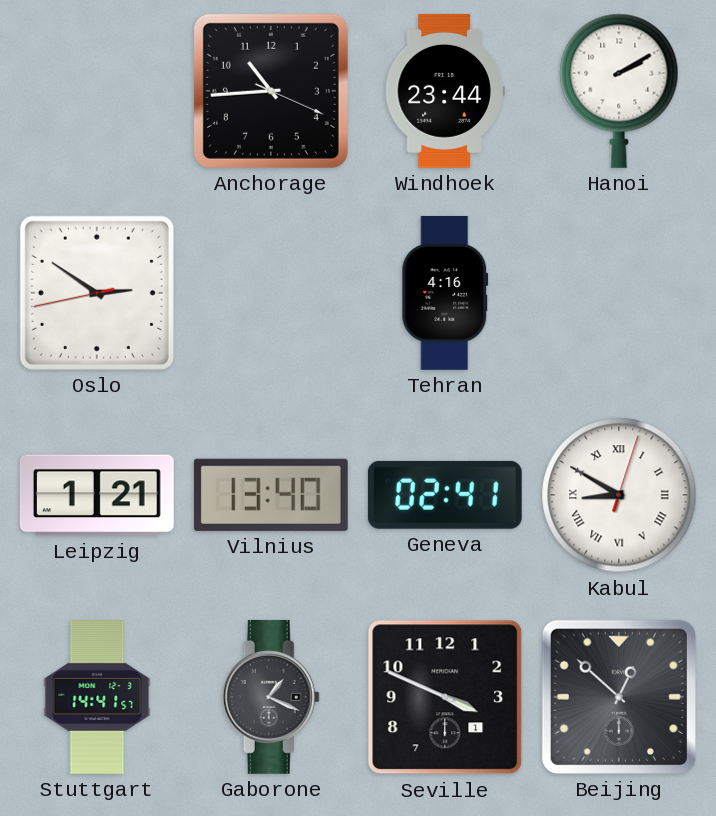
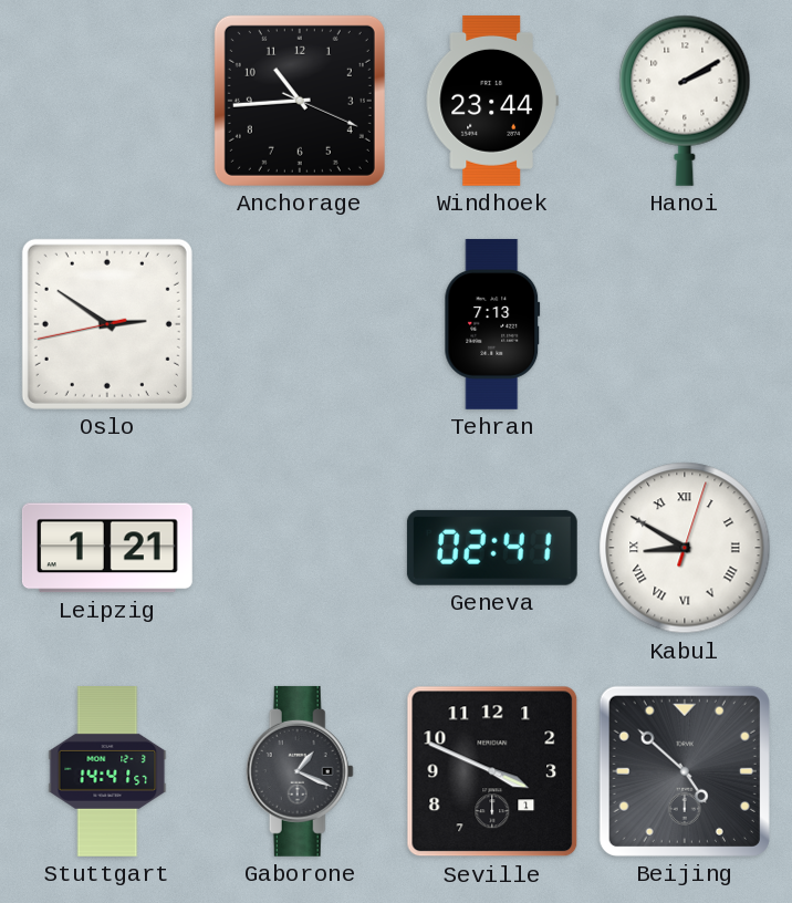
Tehran: 4:16 -> 7:13
Vilnius: 13:40 -> none
Beijing: 12:52 -> 4:52
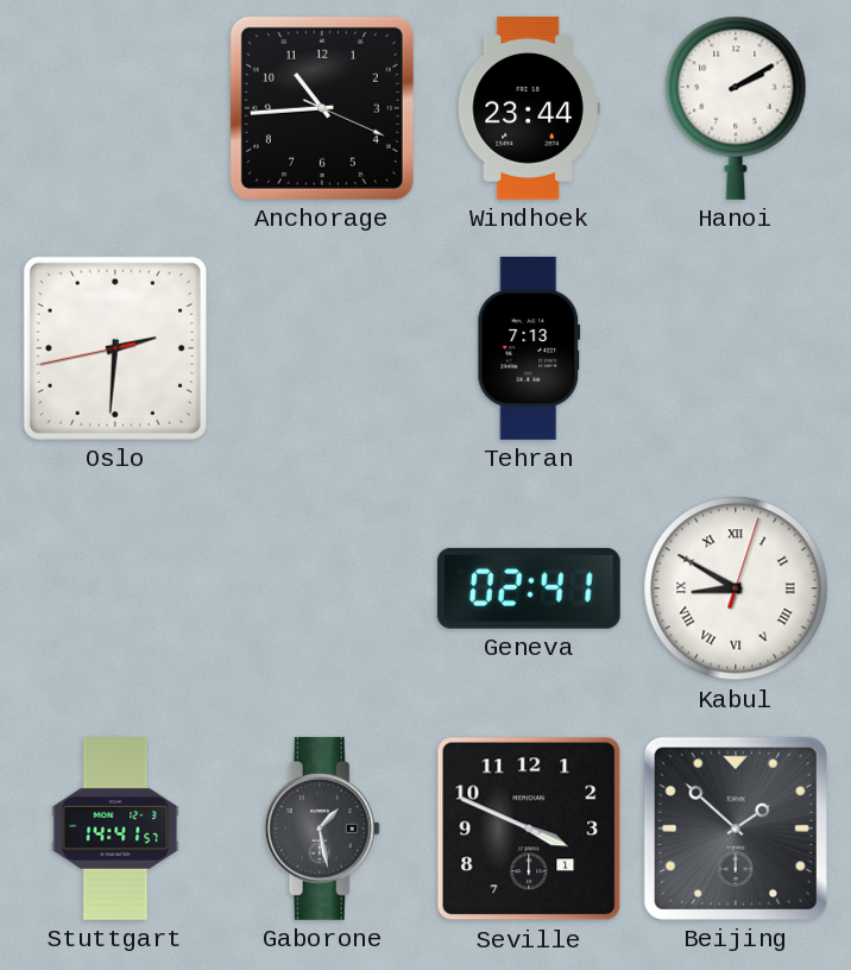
Oslo: 2:50 -> 2:30
Leipzig: 1:21 -> none
Gaborone: 1:19 -> 1:28
Beijing: 4:52 -> 1:52
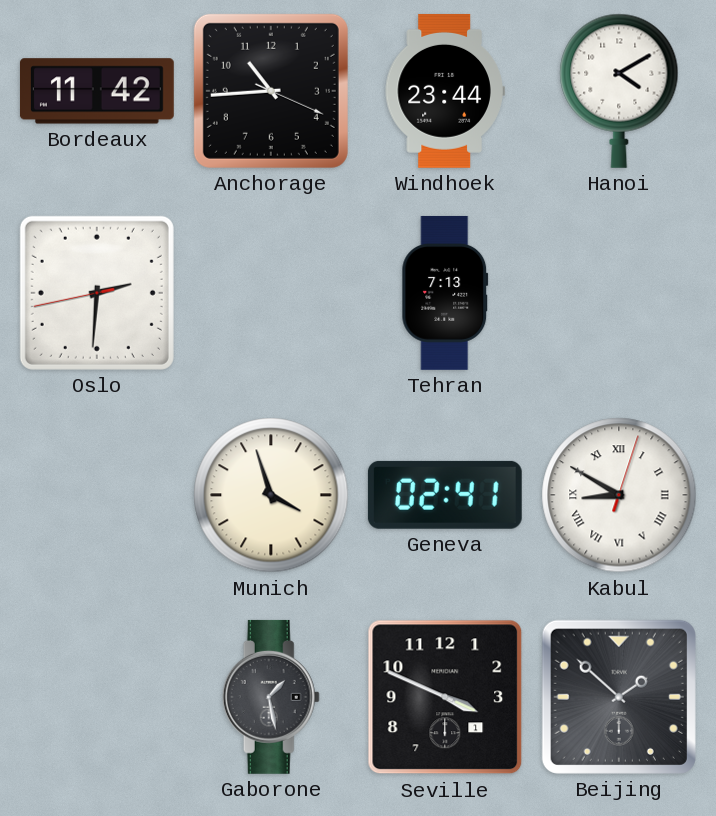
Bordeaux: none -> 11:42
Hanoi: 2:10 -> 4:10
Munich: none -> 3:57
Stuttgart: 14:41 -> none
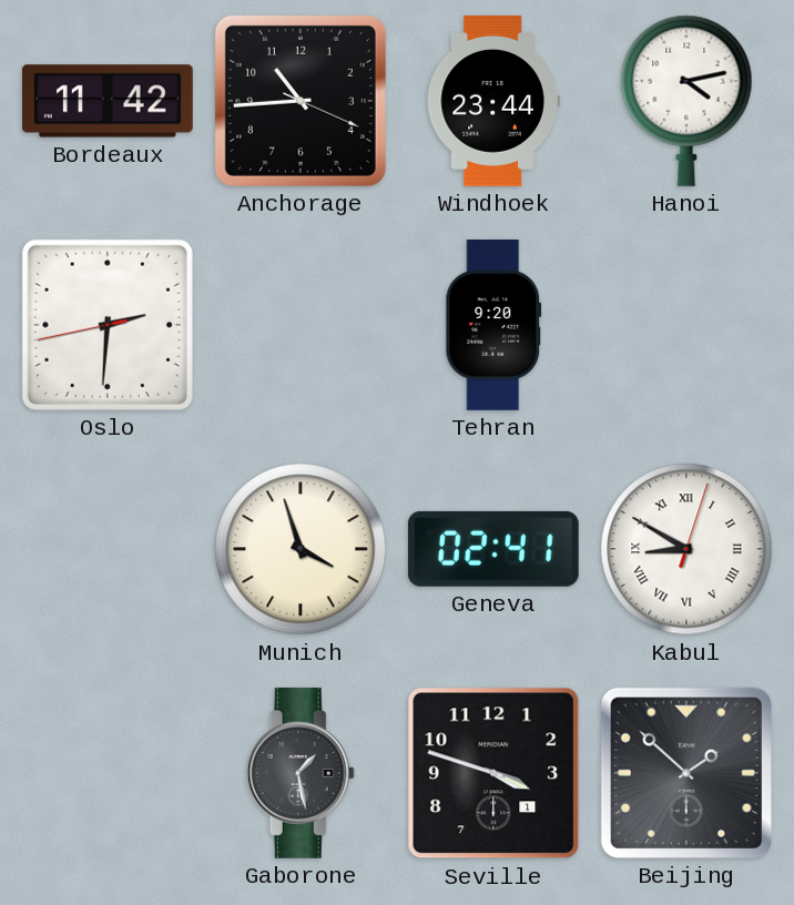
Hanoi: 4:10 -> 4:13
Tehran: 7:13 -> 9:20
Seville: 3:49 -> 3:48
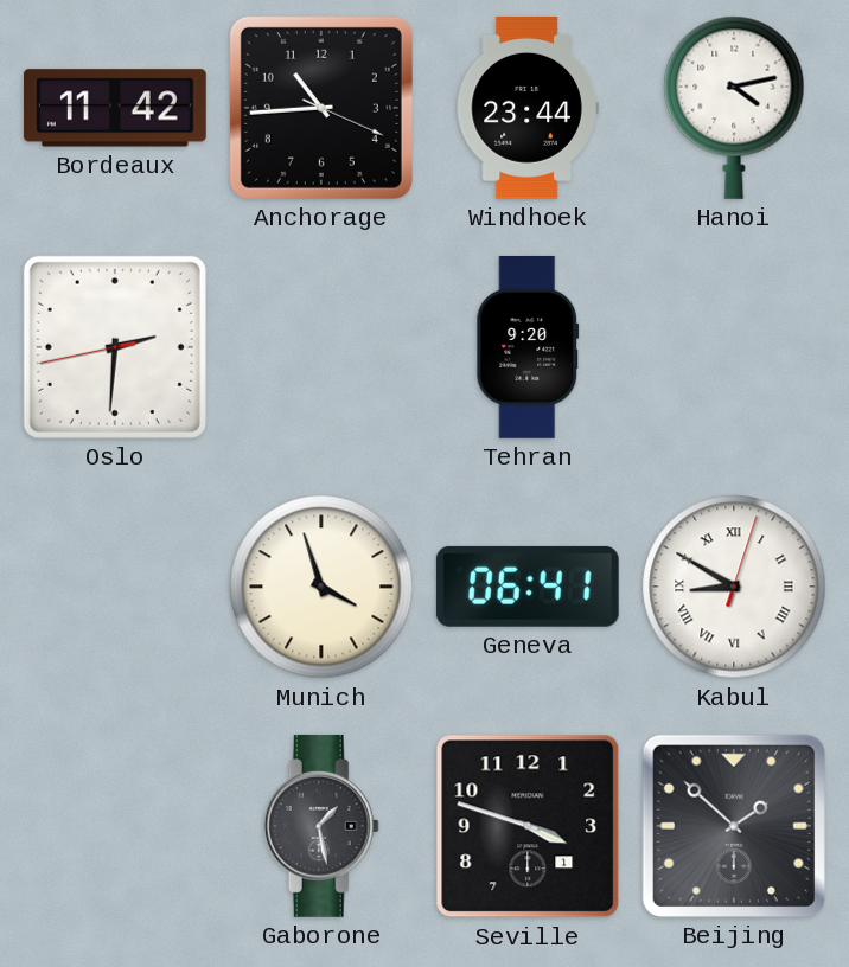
Geneva: 02:41 -> 06:41
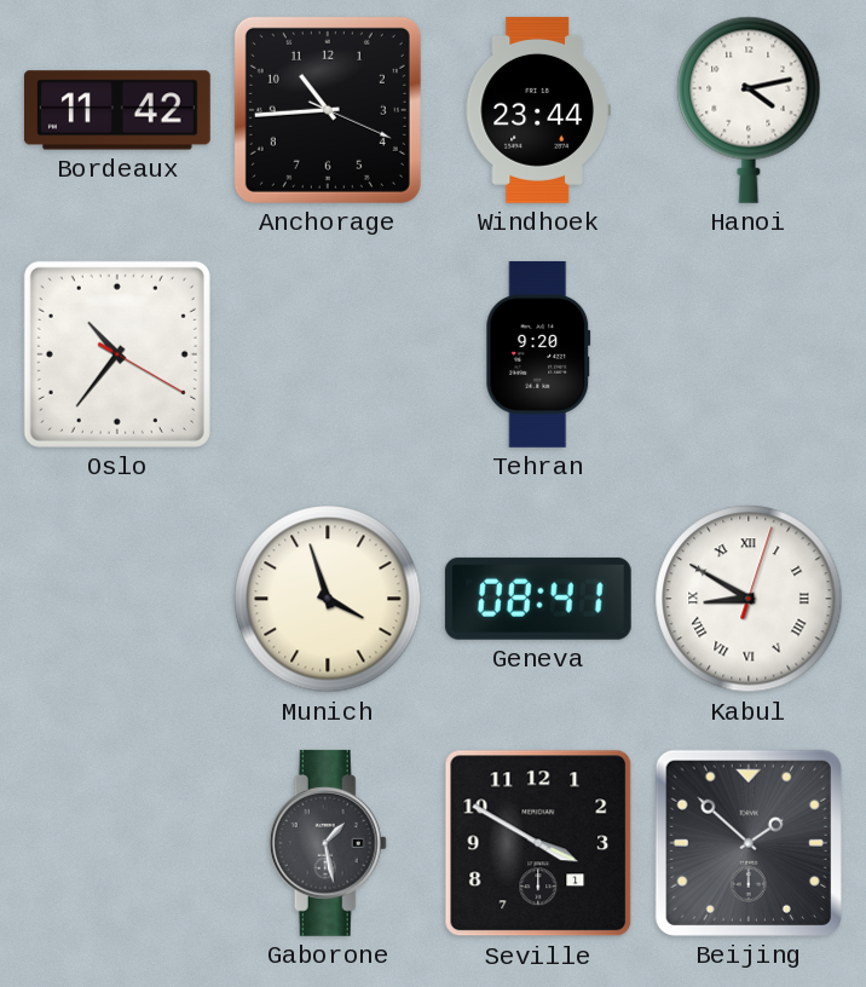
Oslo: 2:30 -> 10:36
Geneva: 06:41 -> 08:41
Seville: 3:48 -> 3:50
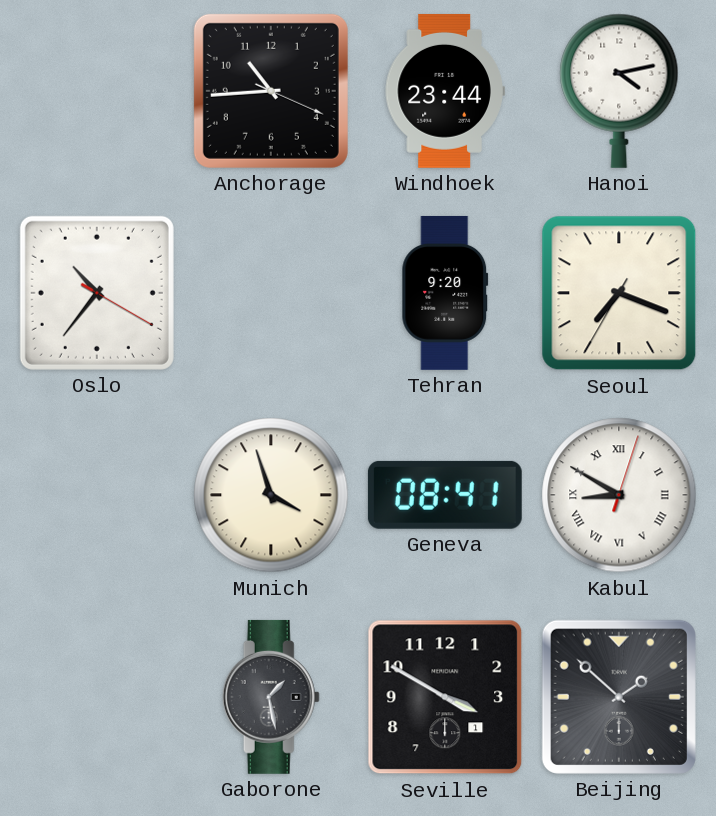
Bordeaux: 11:42 -> none
Seoul: none -> 7:18
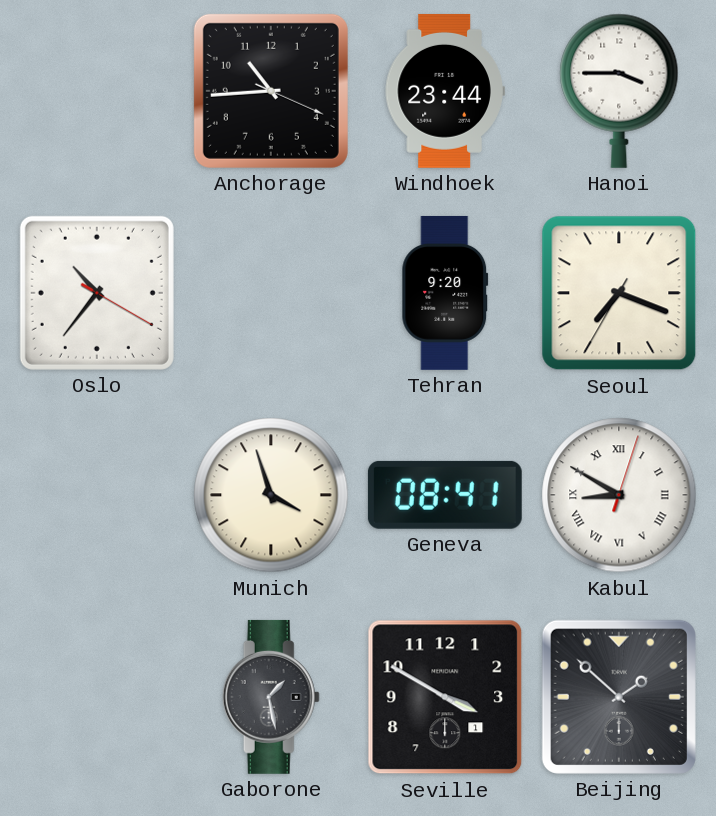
Hanoi: 4:13 -> 3:45
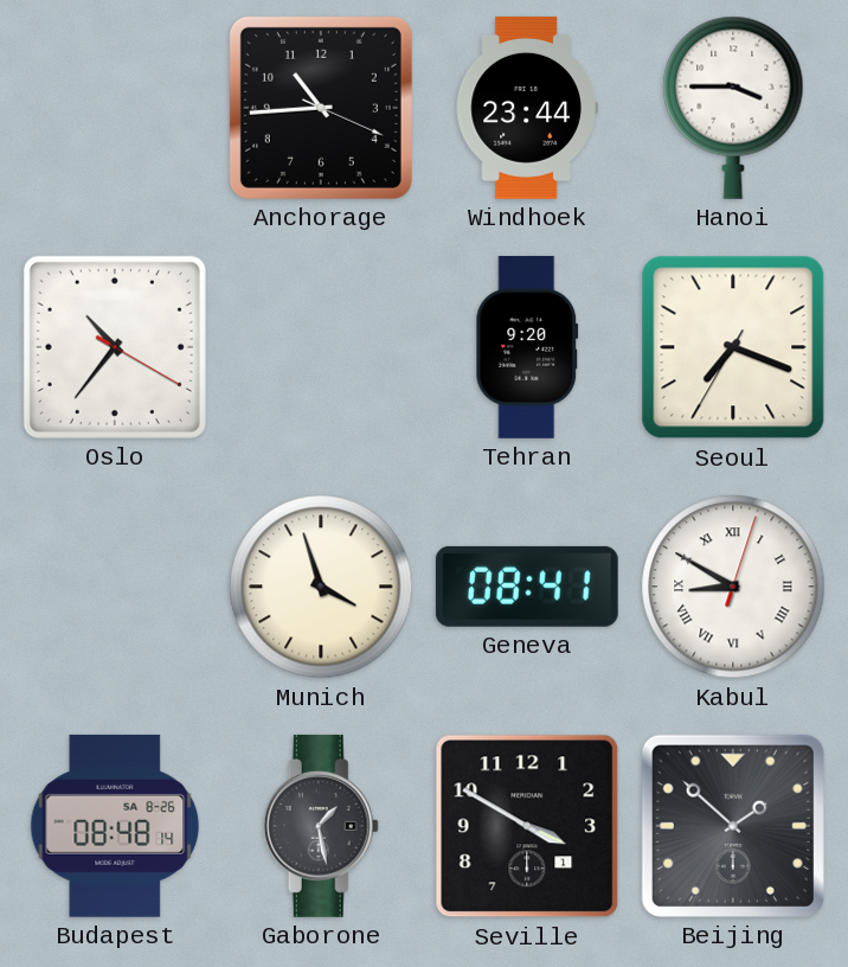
Budapest: none -> 08:48
